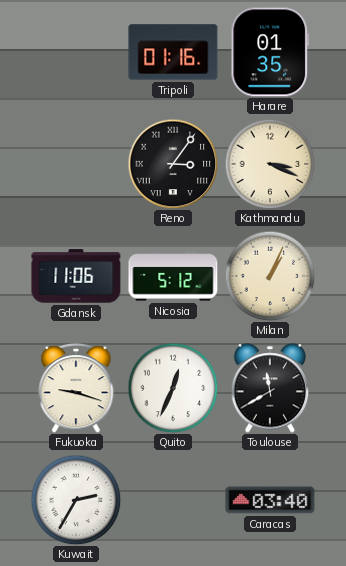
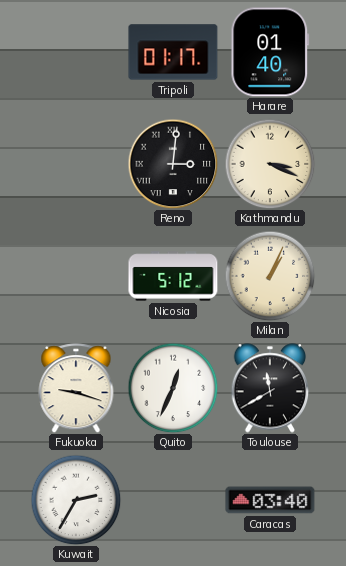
Tripoli: 01:16 -> 01:17
Harare: 01:35 -> 01:40
Reno: 3:06 -> 3:01
Gdansk: 11:06 -> none
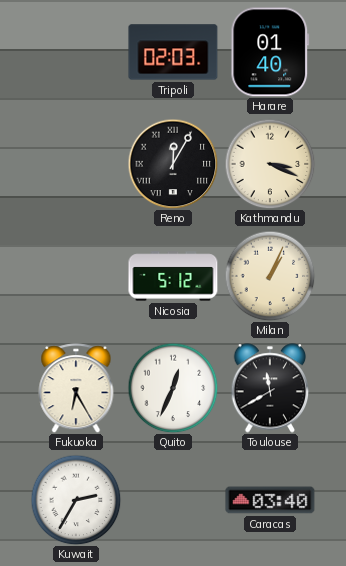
Tripoli: 01:17 -> 02:03
Reno: 3:01 -> 12:05
Fukuoka: 9:18 -> 6:25
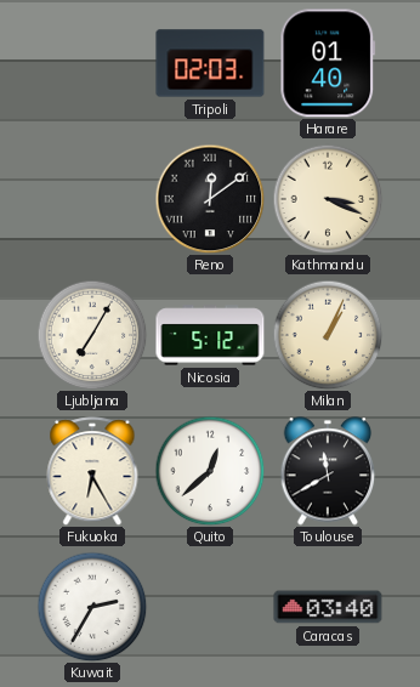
Reno: 12:05 -> 12:09
Ljubljana: none -> 7:05
Quito: 12:34 -> 12:38
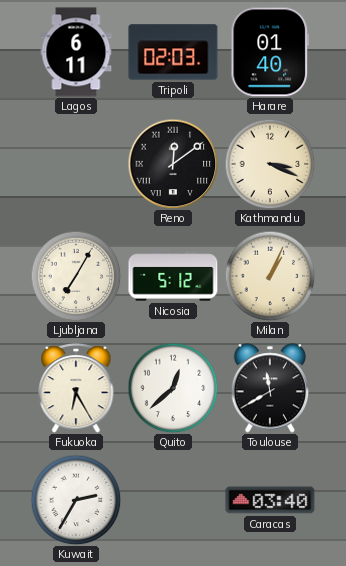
Lagos: none -> 6:11
